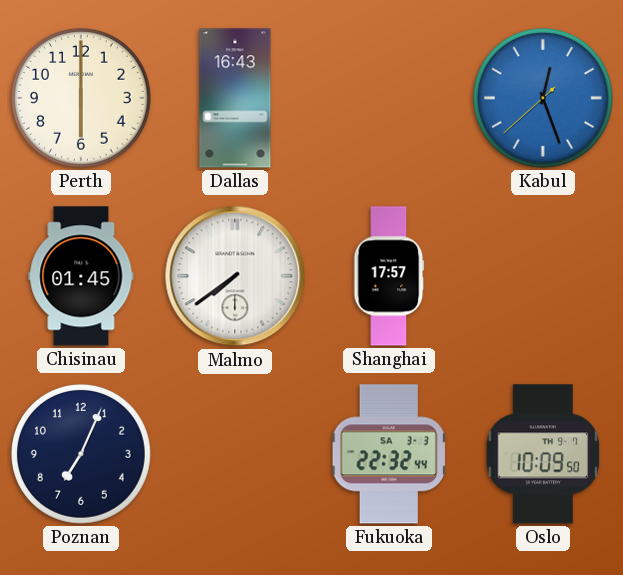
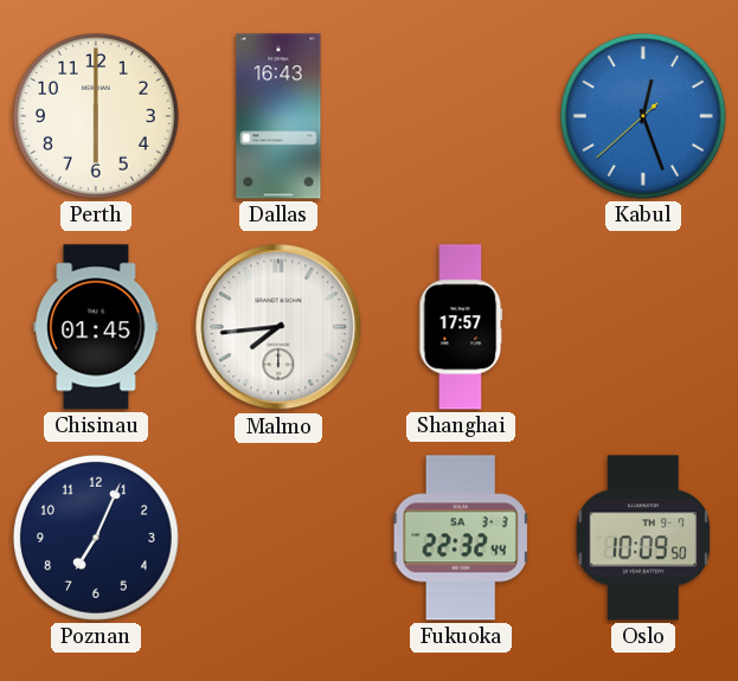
Malmo: 7:39 -> 7:44
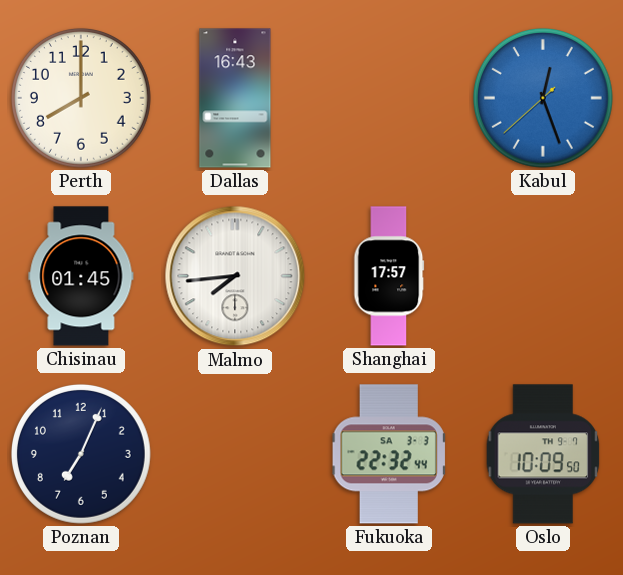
Perth: 6:00 -> 8:00
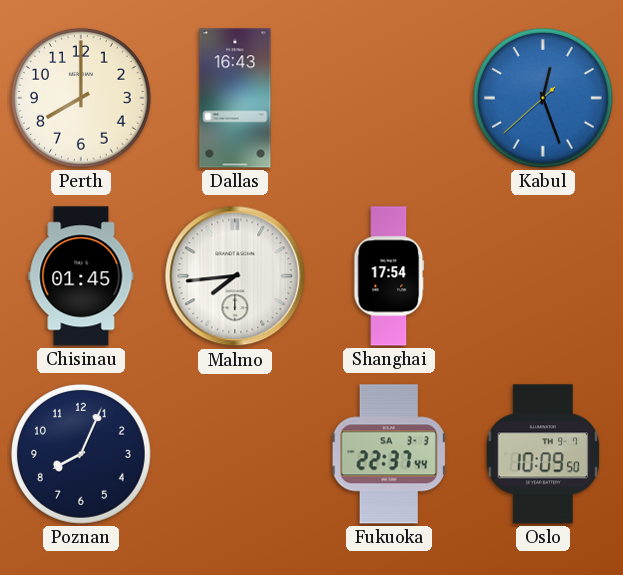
Shanghai: 17:57 -> 17:54
Poznan: 7:04 -> 8:04
Fukuoka: 22:32 -> 22:37
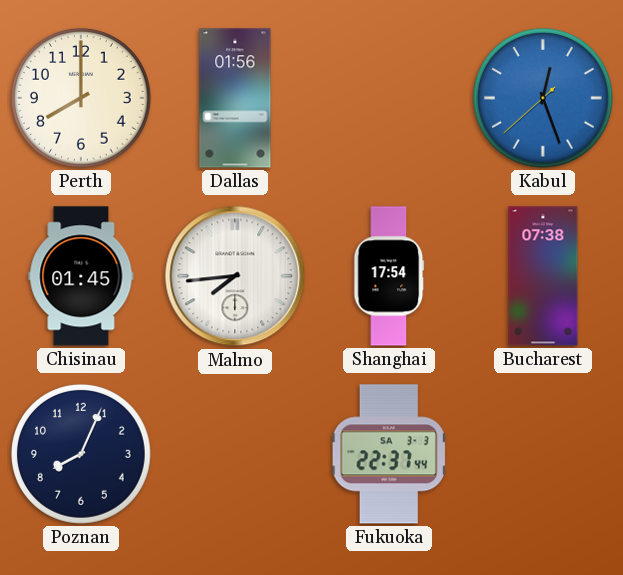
Dallas: 16:43 -> 01:56
Bucharest: none -> 07:38
Oslo: 10:09 -> none
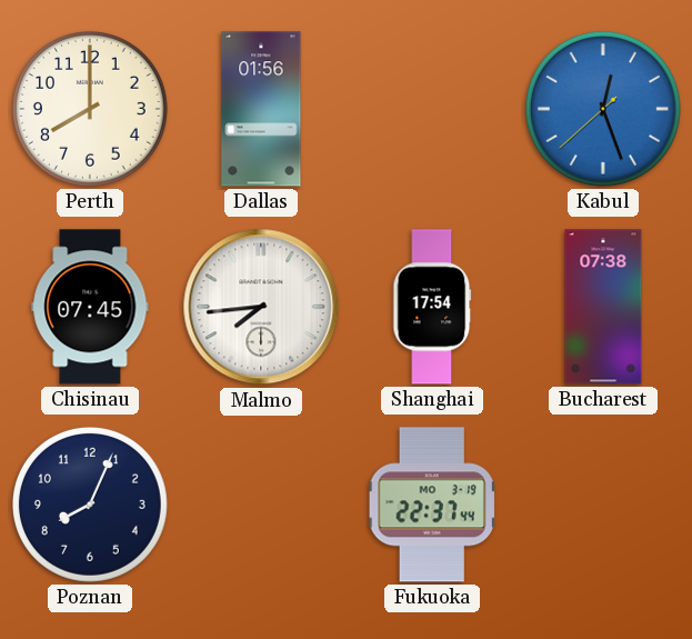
Chisinau: 01:45 -> 07:45
Fukuoka date: SA 3-3 -> MO 3-19
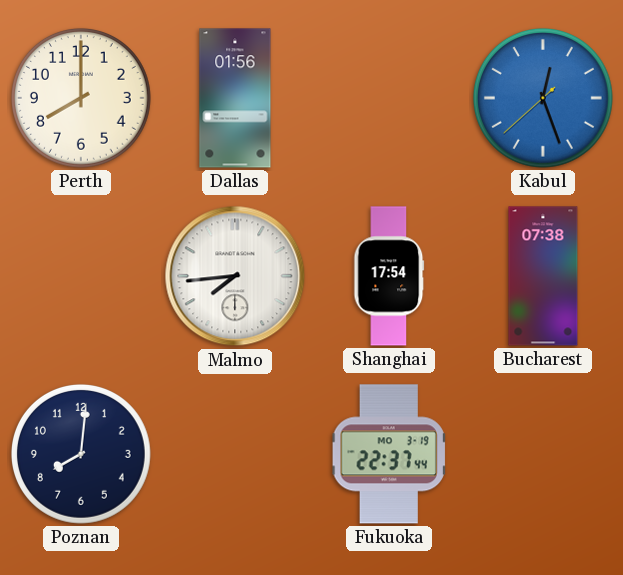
Chisinau: 07:45 -> none
Poznan: 8:04 -> 8:01
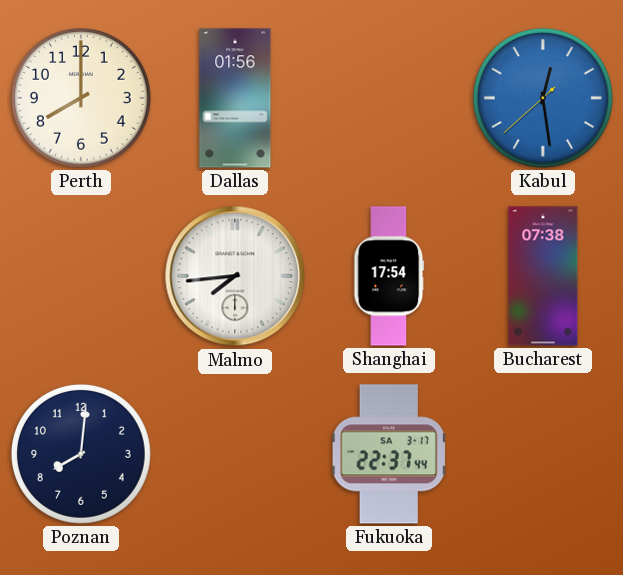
Kabul: 12:26 -> 12:28
Fukuoka date: MO 3-19 -> SA 3-17
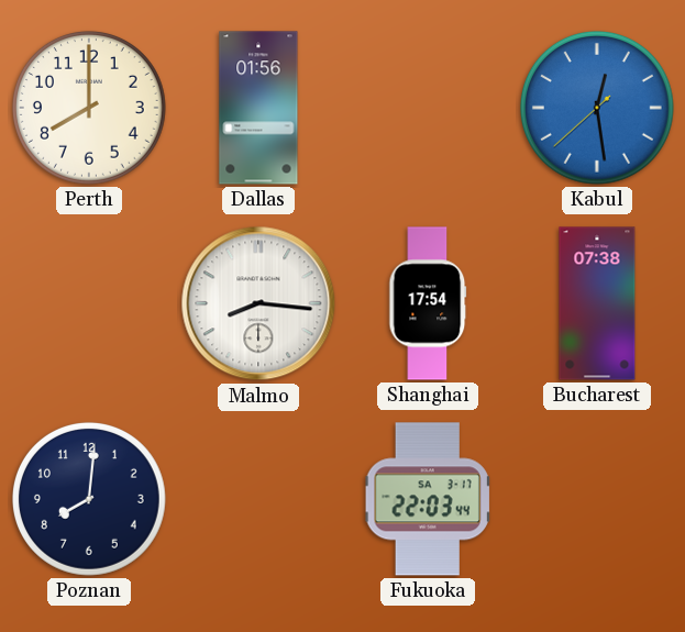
Malmo: 7:44 -> 8:16
Fukuoka: 22:37 -> 22:03
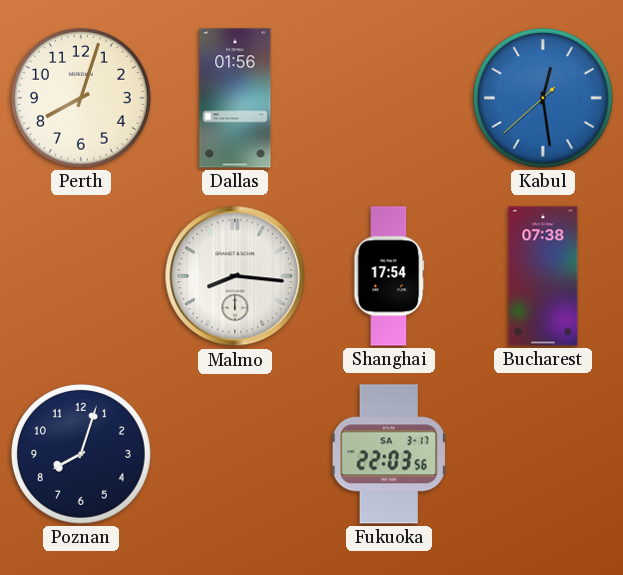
Perth: 8:00 -> 8:03
Poznan: 8:01 -> 8:03
Fukuoka: 22:03:44 -> 22:03:56
